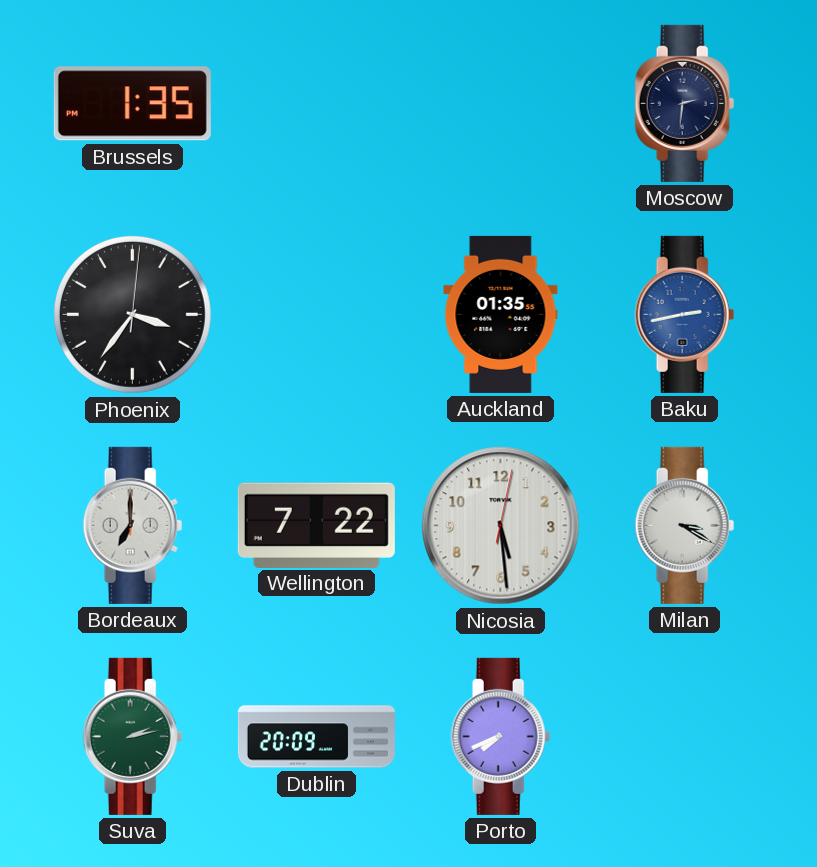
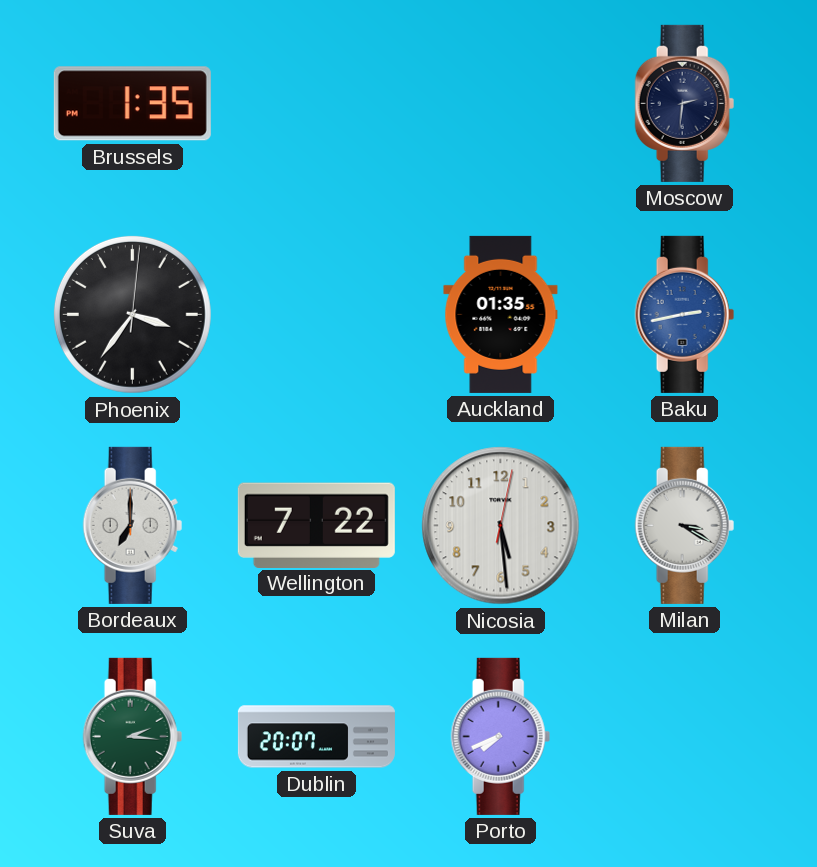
Suva: 2:13 -> 2:16
Dublin: 20:09 -> 20:07
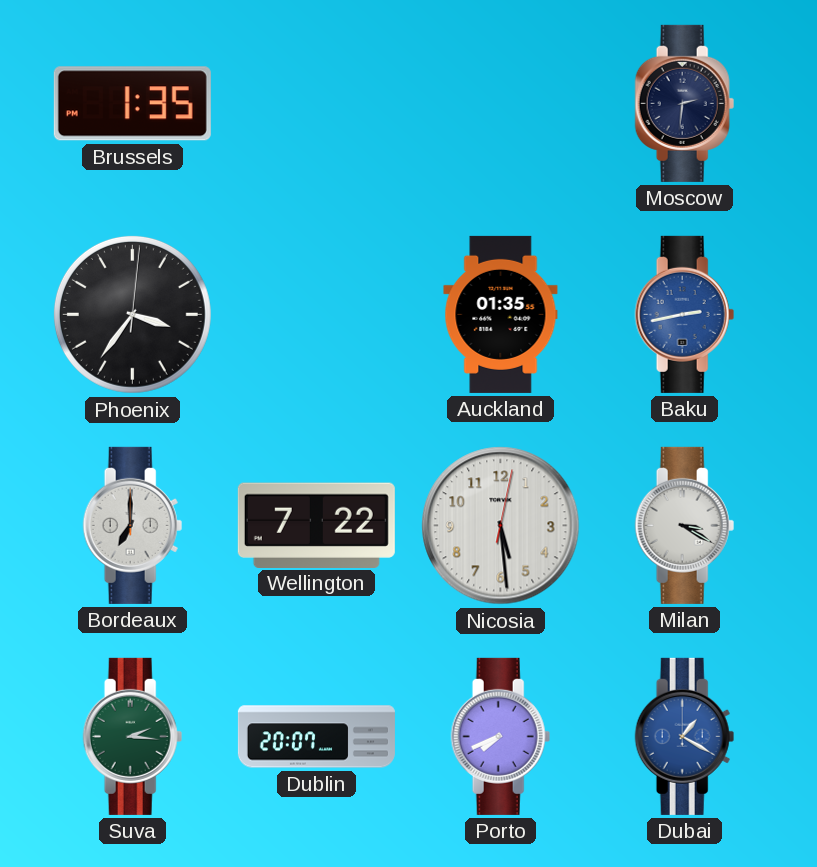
Dubai: none -> 1:20
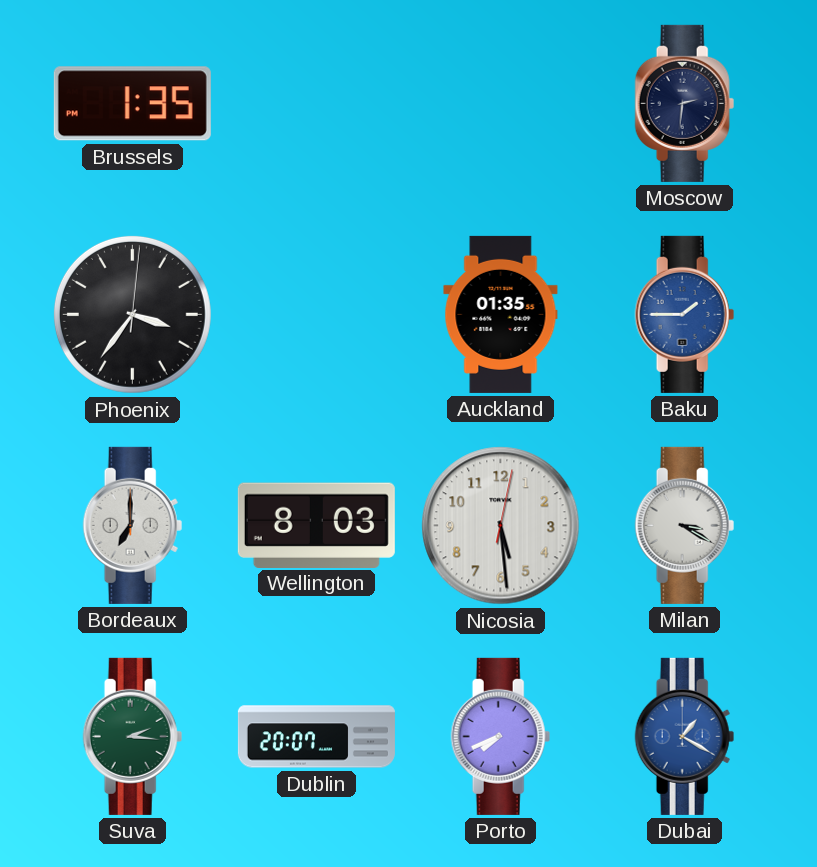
Baku: 2:43 -> 1:45
Wellington: 7:22 -> 8:03
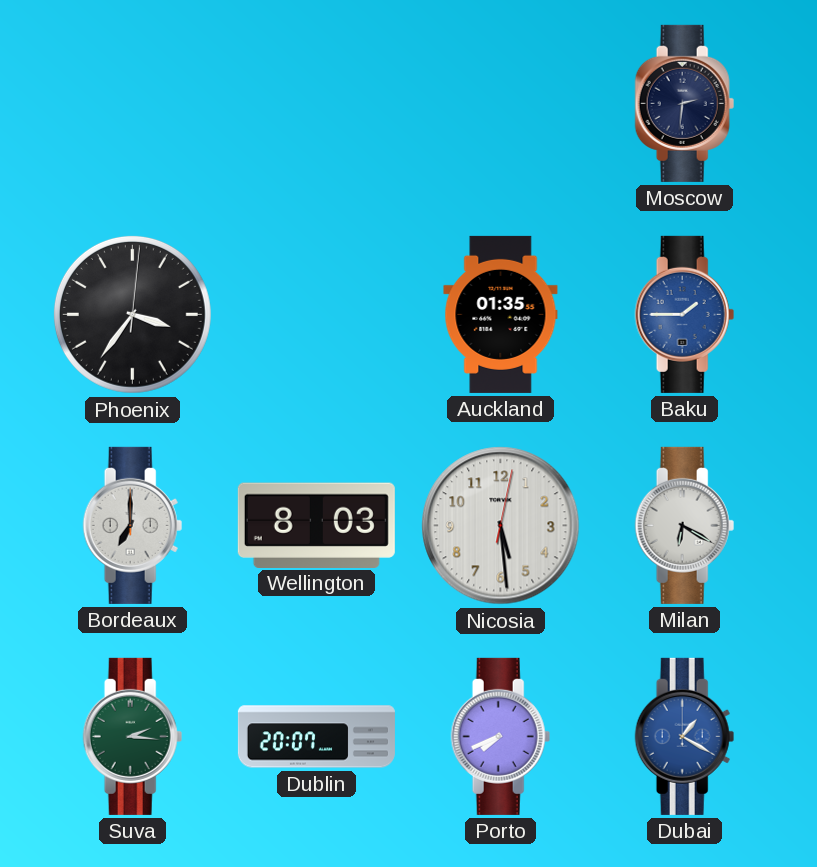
Brussels: 1:35 -> none
Milan: 3:20 -> 6:20
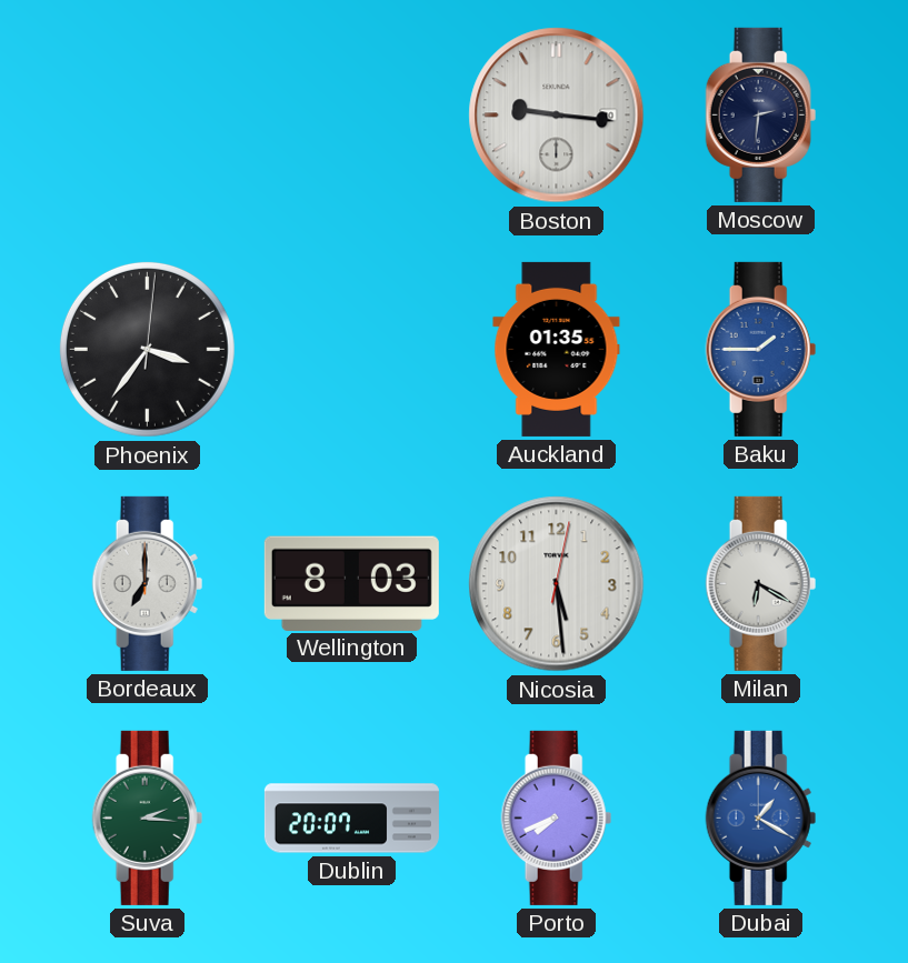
Boston: none -> 9:16
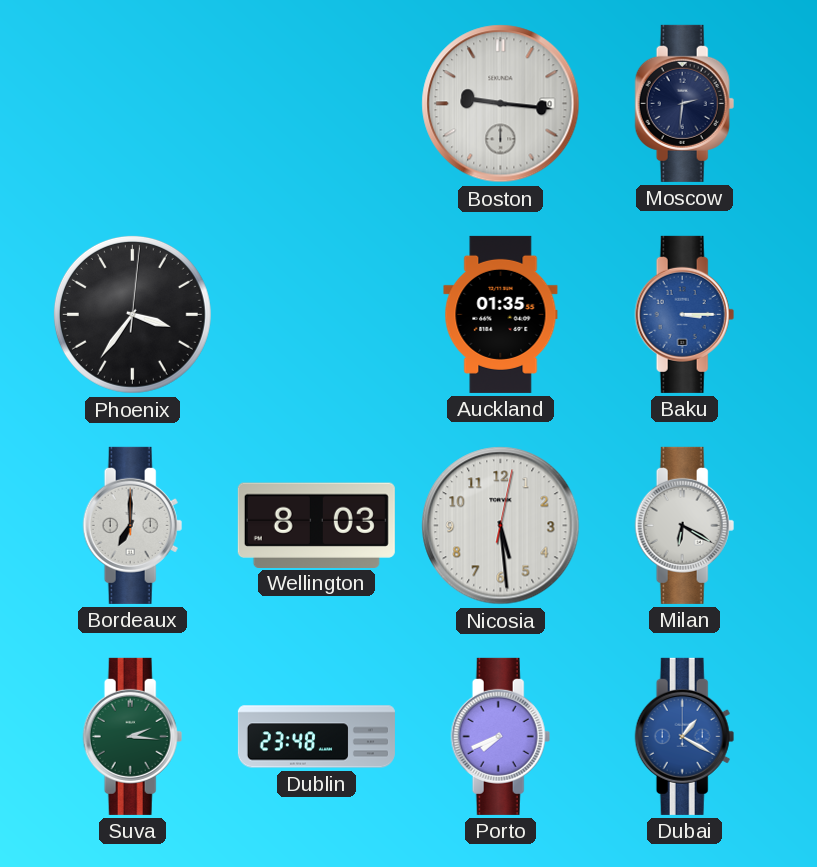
Baku: 1:45 -> 3:15
Dublin: 20:07 -> 23:48
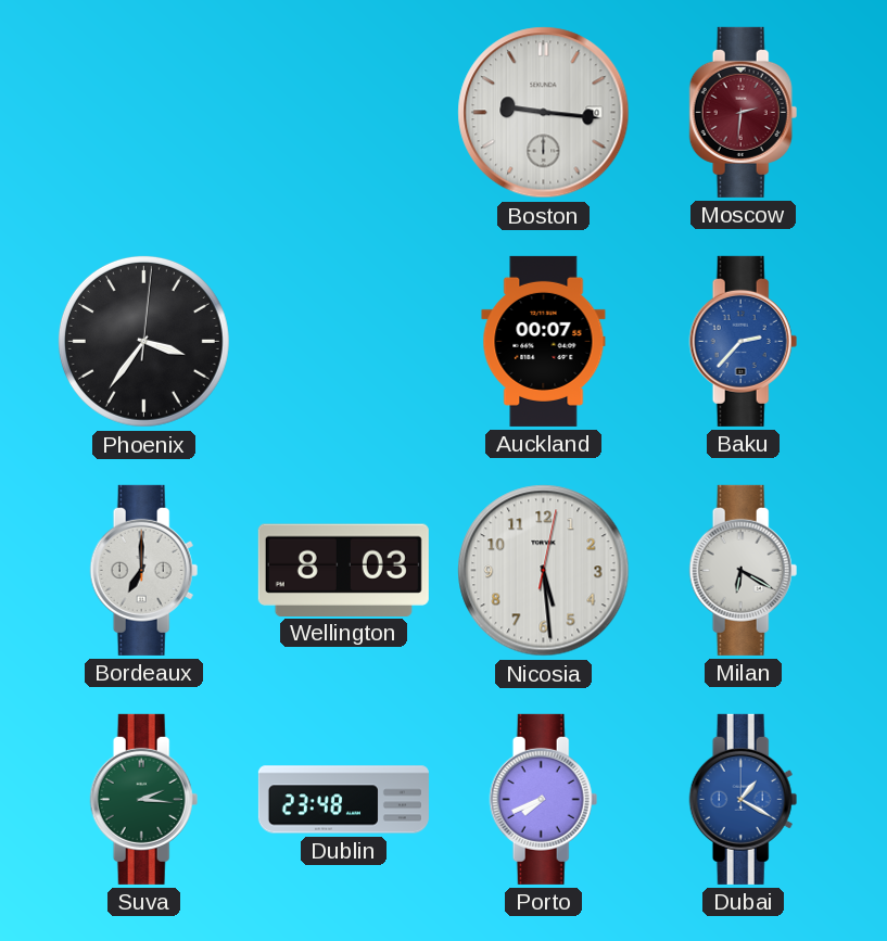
Moscow dial: navy -> burgundy
Auckland: 01:35 -> 00:07
Baku: 3:15 -> 2:37
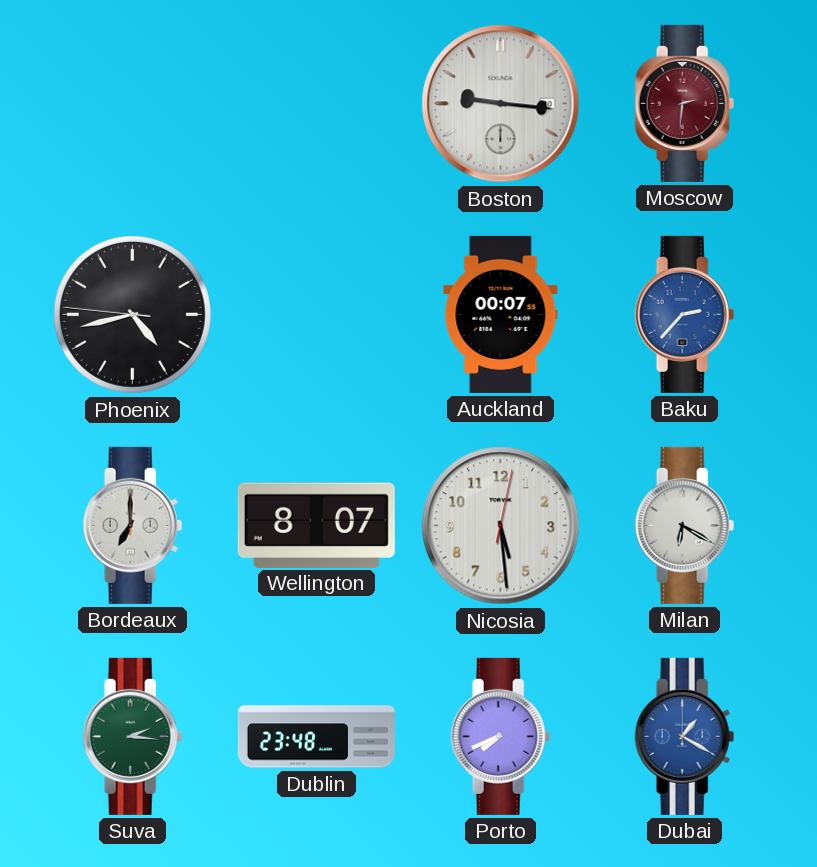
Phoenix: 3:36 -> 4:42
Wellington: 8:03 -> 8:07
